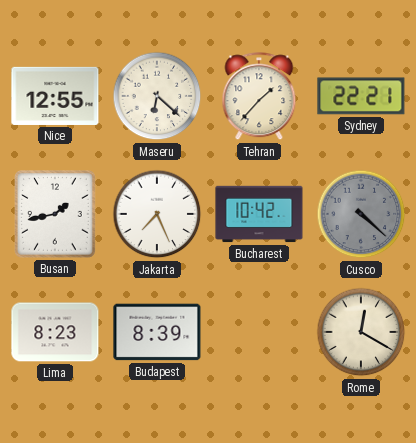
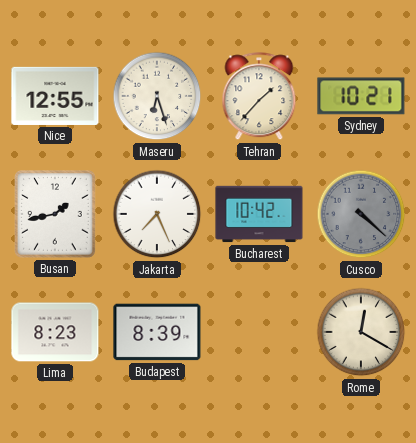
Maseru: 6:22 -> 6:27
Sydney: 22:21 -> 10:21
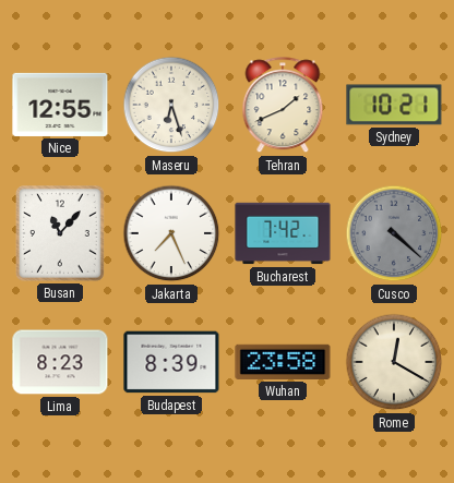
Tehran: 1:37 -> 1:41
Busan: 1:43 -> 11:07
Bucharest: 10:42 -> 7:42
Wuhan: none -> 23:58
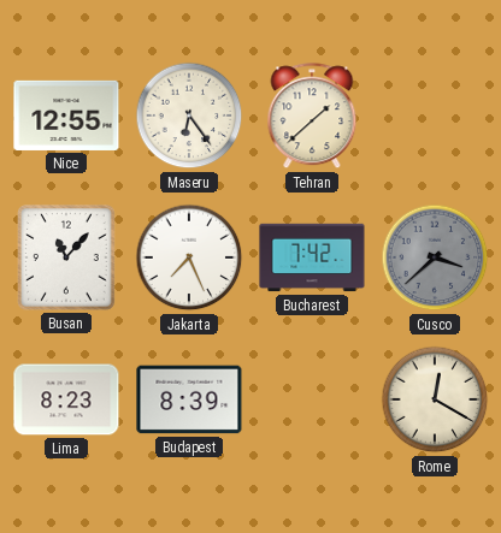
Maseru: 6:27 -> 6:24
Tehran: 1:41 -> 1:38
Sydney: 10:21 -> none
Cusco: 4:22 -> 3:38
Wuhan: 23:58 -> none
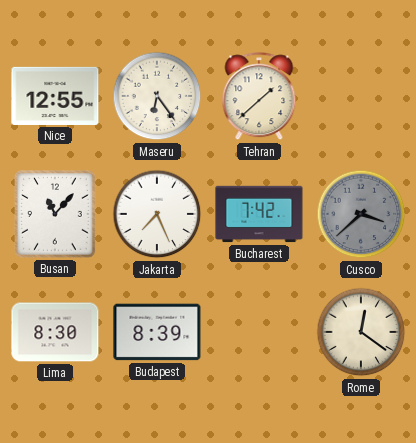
Lima: 8:23 -> 8:30
Rome: 12:20 -> 12:21
